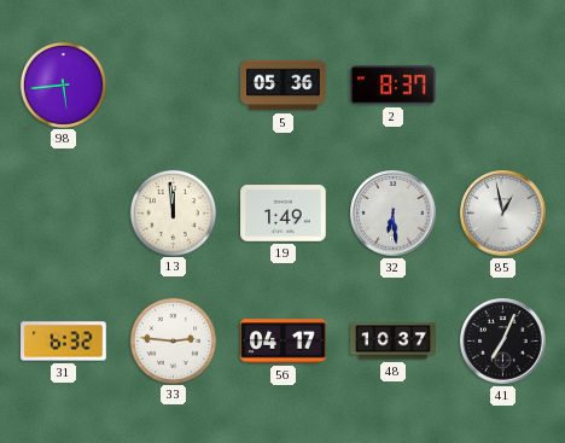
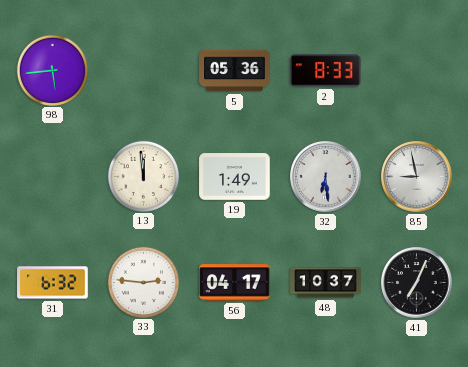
2: 8:37 -> 8:33
85: 12:58 -> 8:58
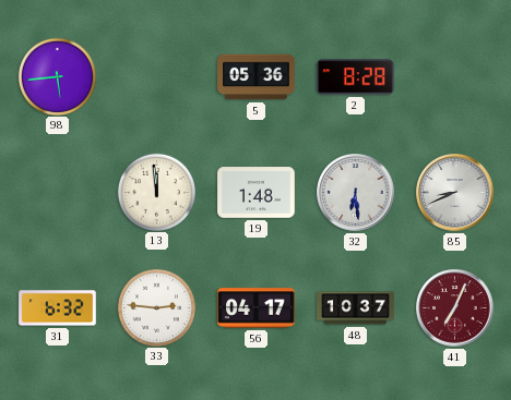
2: 8:33 -> 8:28
19: 1:49 -> 1:48
85: 8:58 -> 8:41
41 dial: black -> burgundy
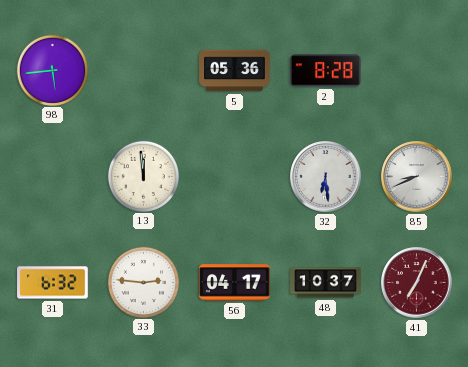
19: 1:48 -> none
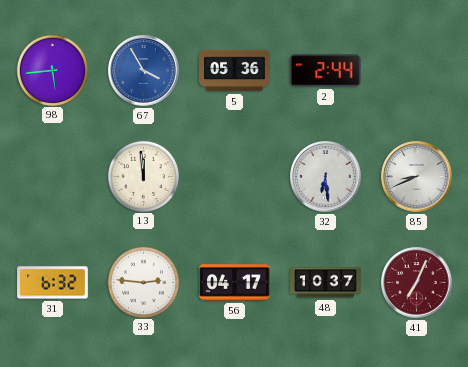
67: none -> 3:55
2: 8:28 -> 2:44
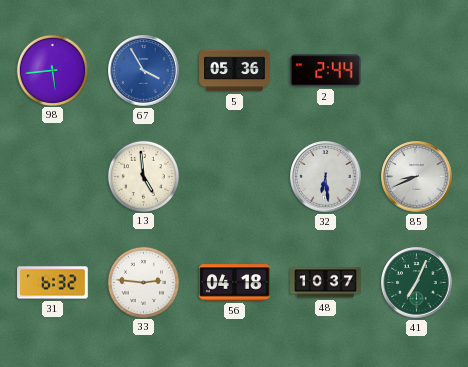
13: 11:59 -> 4:59
56: 04:17 -> 04:18
41 dial: burgundy -> green
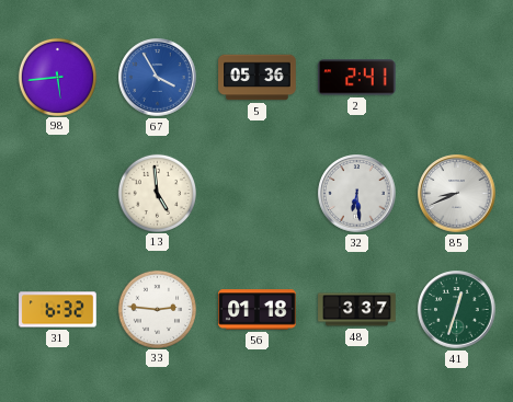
2: 2:44 -> 2:41
56: 04:18 -> 01:18
48: 10:37 -> 3:37
41: 7:04 -> 12:33
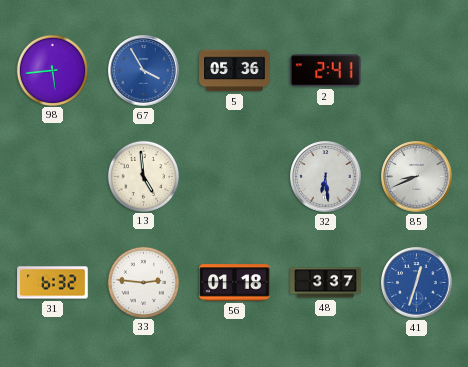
41 dial: green -> blue
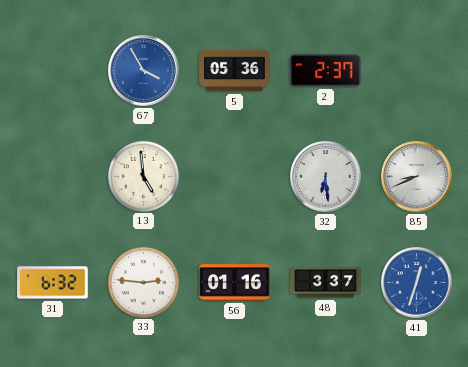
98: 5:44 -> none
2: 2:41 -> 2:37
56: 01:18 -> 01:16
